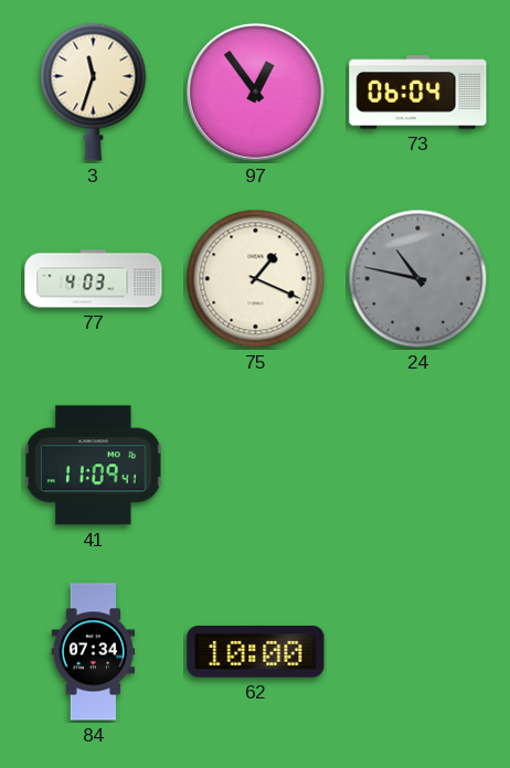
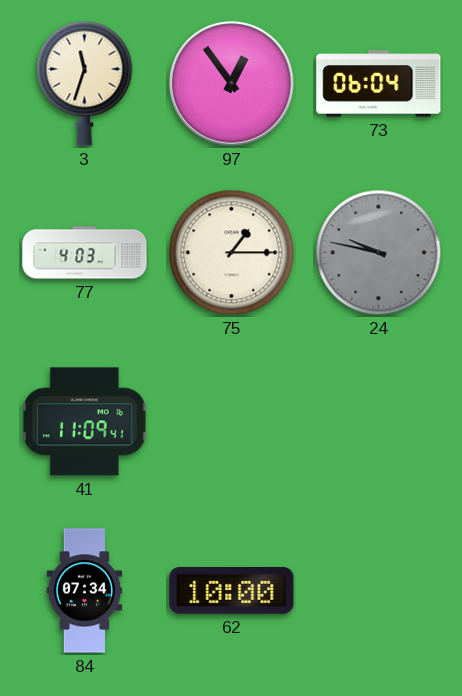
75: 1:19 -> 1:15
24: 10:47 -> 9:47
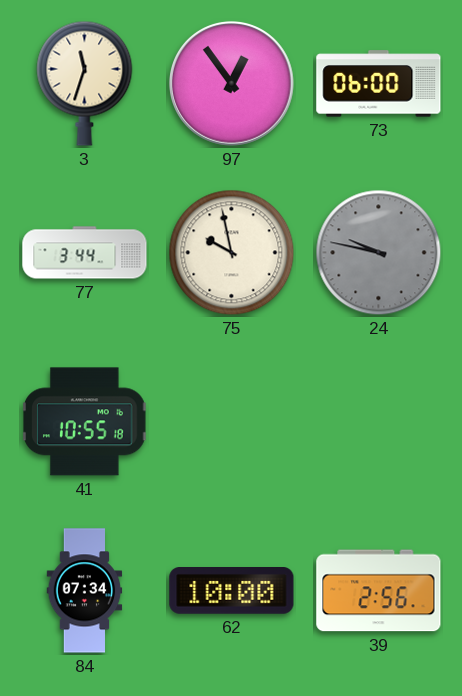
73: 06:04 -> 06:00
77: 4:03 -> 3:44
75: 1:15 -> 9:58
41: 11:09 -> 10:55
39: none -> 2:56
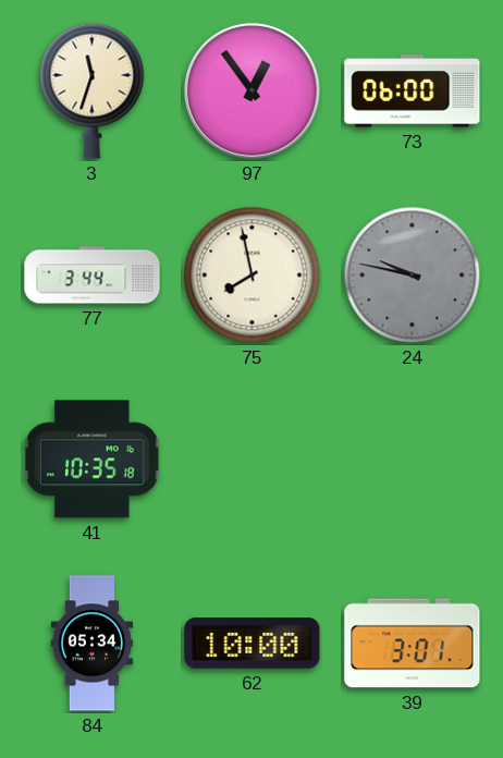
75: 9:58 -> 7:58
41: 10:55 -> 10:35
84: 07:34 -> 05:34
39: 2:56 -> 3:01
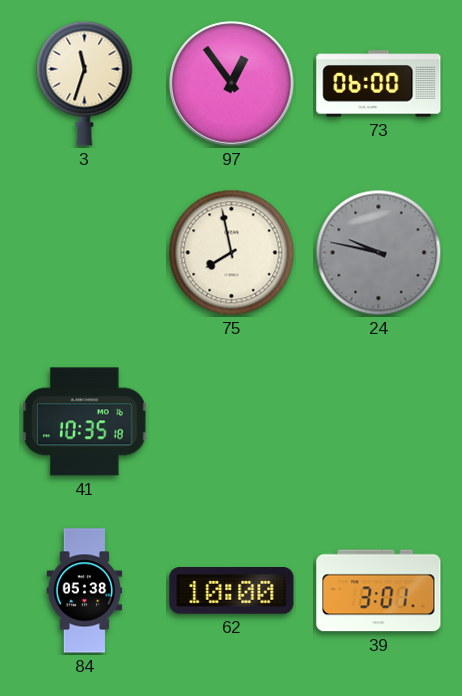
77: 3:44 -> none
84: 05:34 -> 05:38
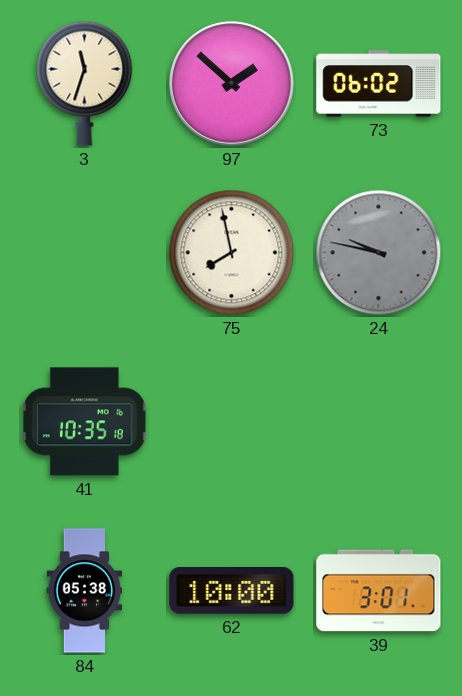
97: 12:54 -> 1:52
73: 06:00 -> 06:02
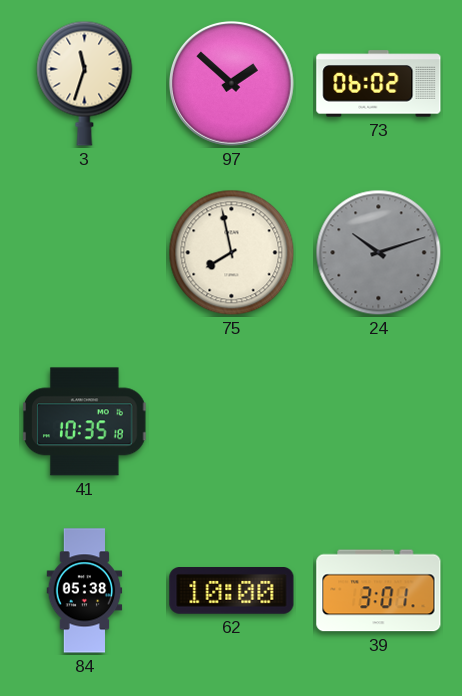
24: 9:47 -> 10:12
